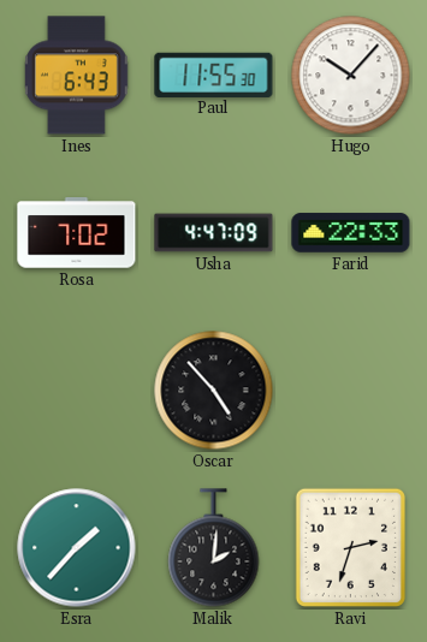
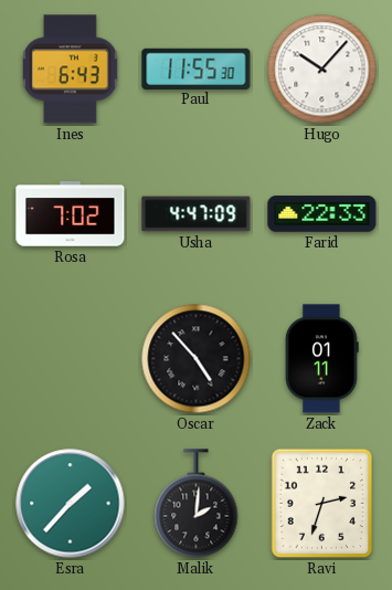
Zack: none -> 01:11
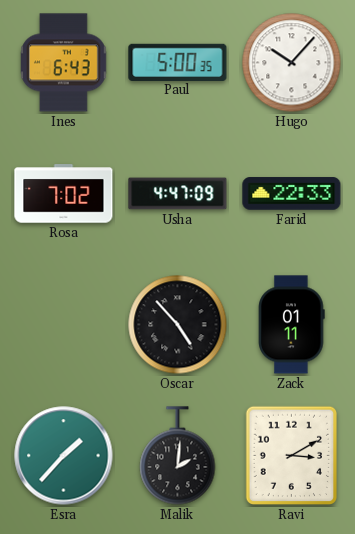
Paul: 11:55 -> 5:00
Ravi: 2:33 -> 3:10
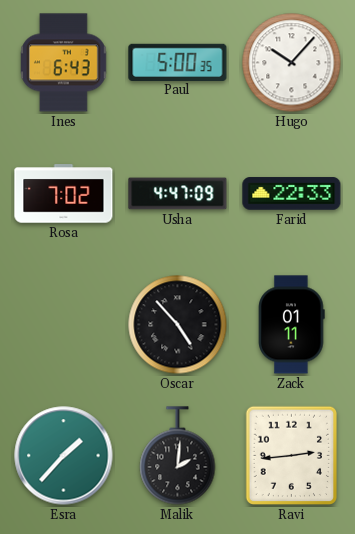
Ravi: 3:10 -> 2:44
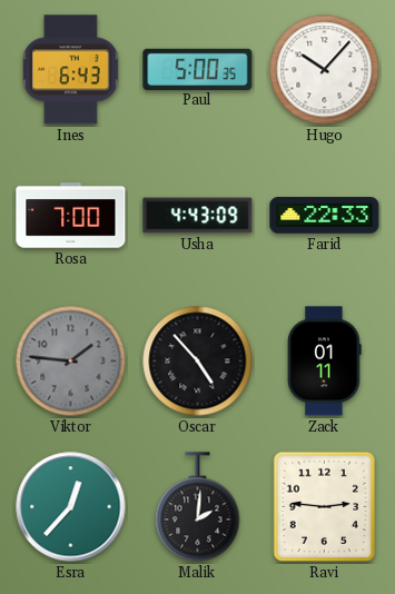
Rosa: 7:02 -> 7:00
Usha: 4:47 -> 4:43
Viktor: none -> 1:46
Esra: 1:37 -> 12:37
Ravi: 2:44 -> 2:46
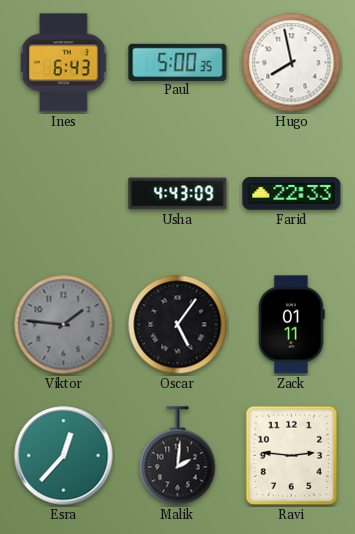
Hugo: 10:07 -> 7:58
Rosa: 7:00 -> none
Oscar: 4:53 -> 5:06
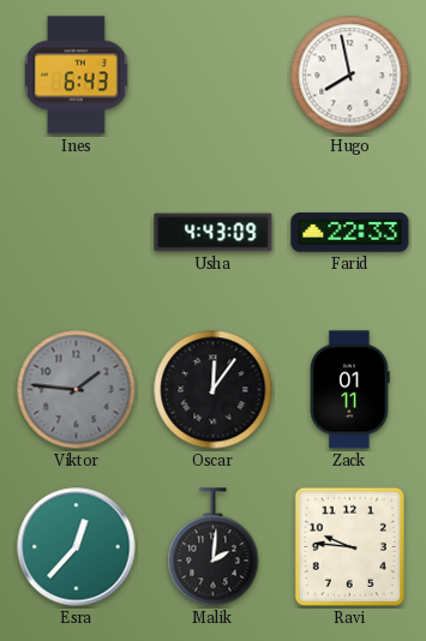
Paul: 5:00 -> none
Oscar: 5:06 -> 12:06
Ravi: 2:46 -> 9:46
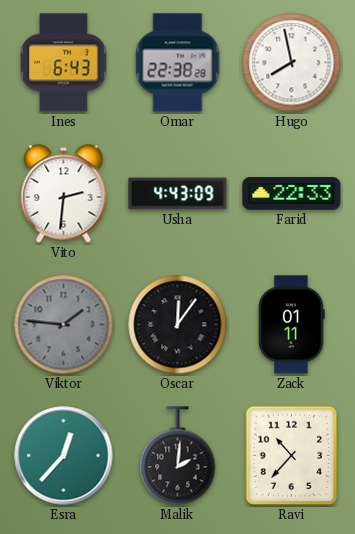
Omar: none -> 22:38
Vito: none -> 2:31
Ravi: 9:46 -> 10:37
